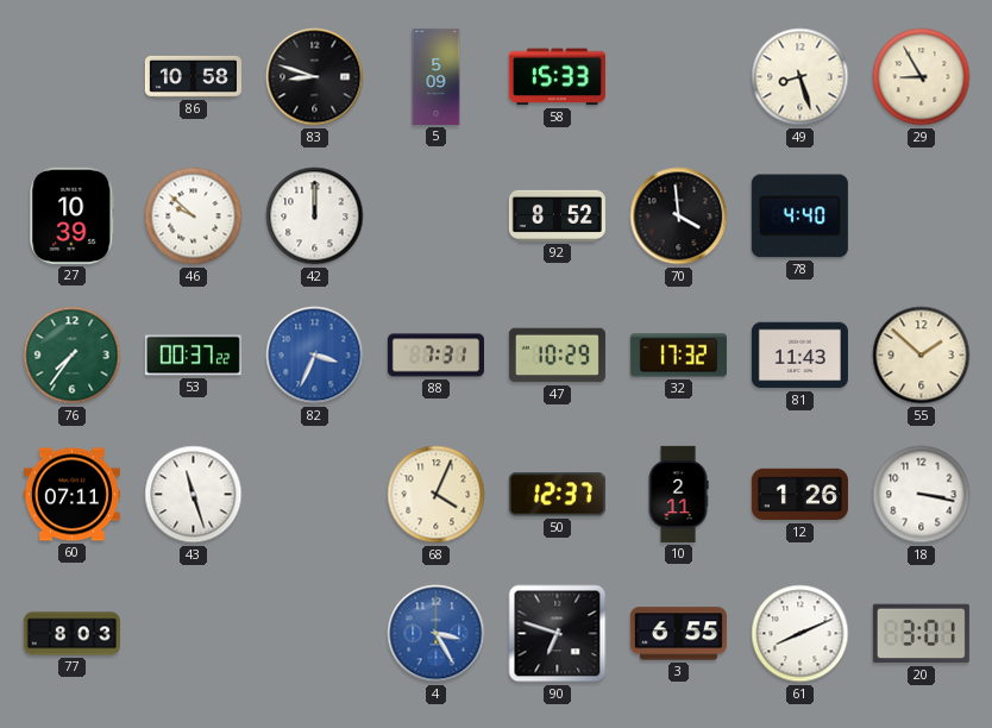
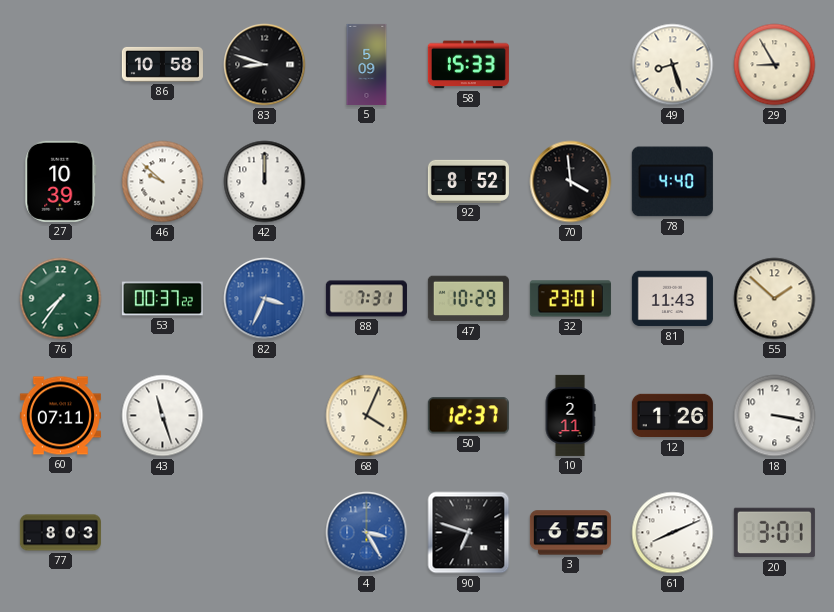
32: 17:32 -> 23:01
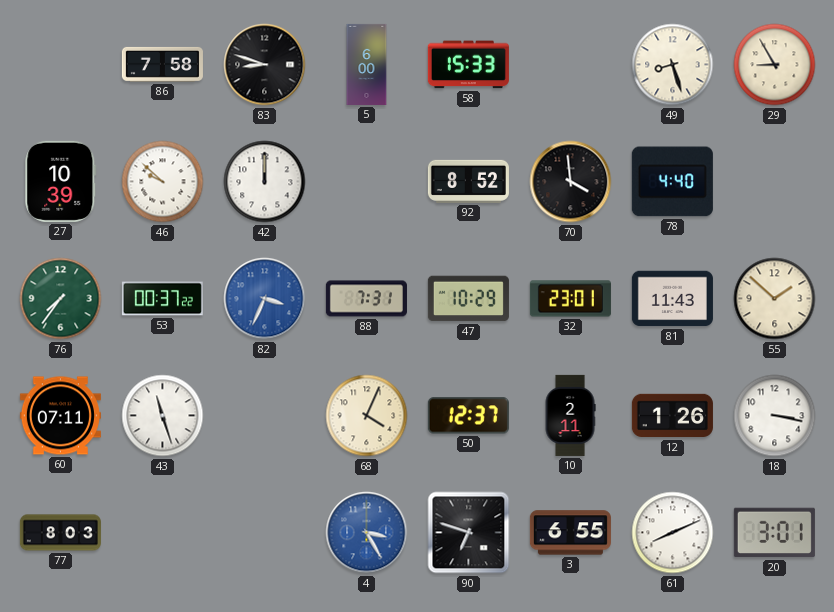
86: 10:58 -> 7:58
5: 5:09 -> 6:00
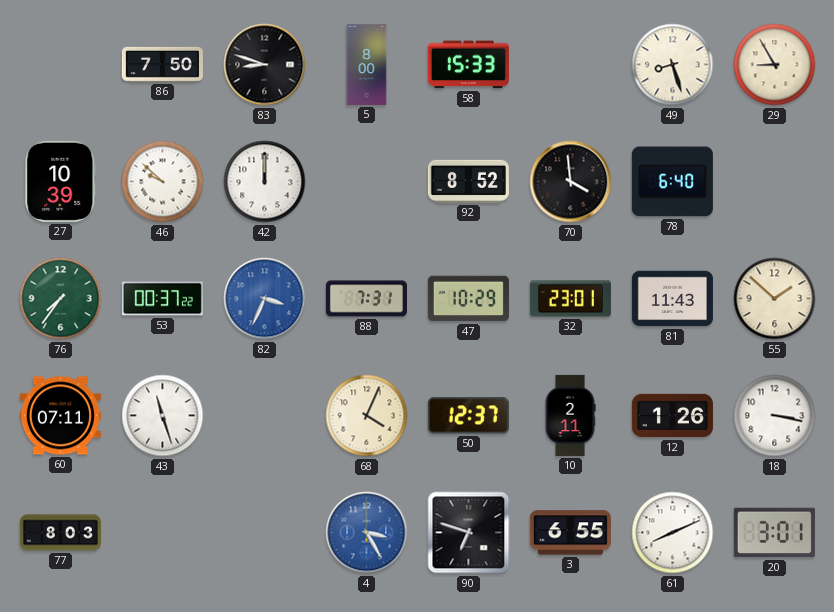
86: 7:58 -> 7:50
5: 6:00 -> 8:00
78: 4:40 -> 6:40
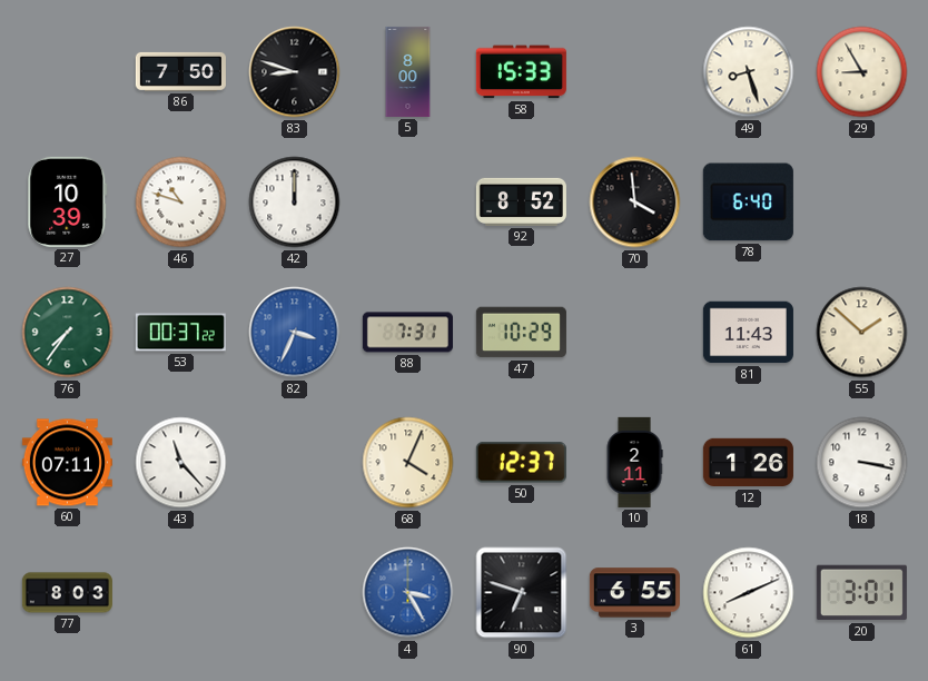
46: 9:52 -> 10:48
32: 23:01 -> none
43: 11:27 -> 11:23
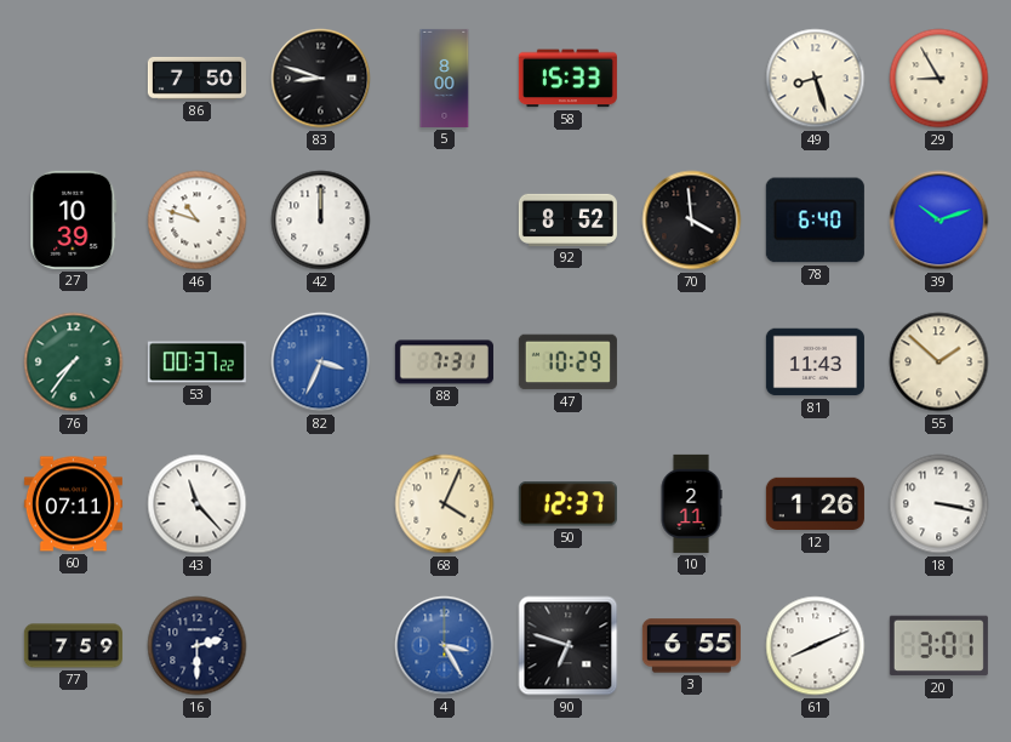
39: none -> 10:12
77: 8:03 -> 7:59
16: none -> 2:30
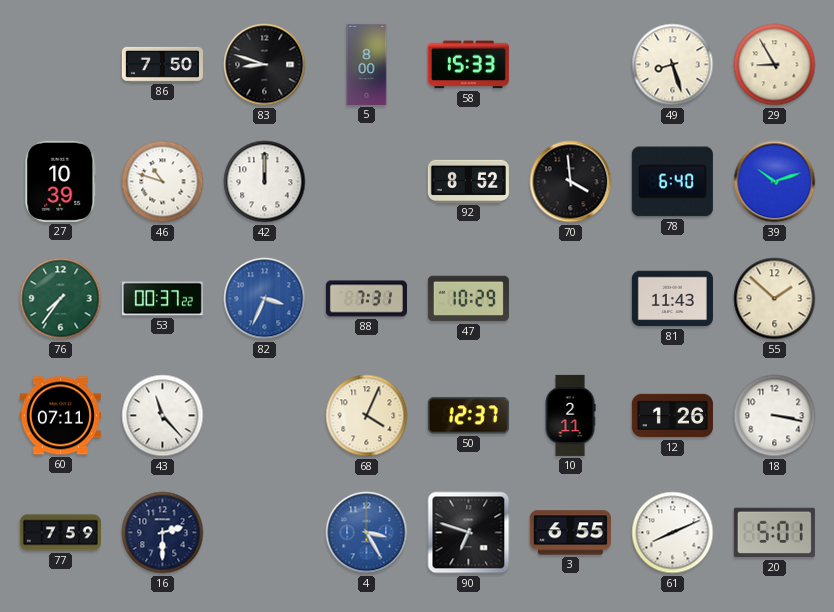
20: 3:01 -> 5:01
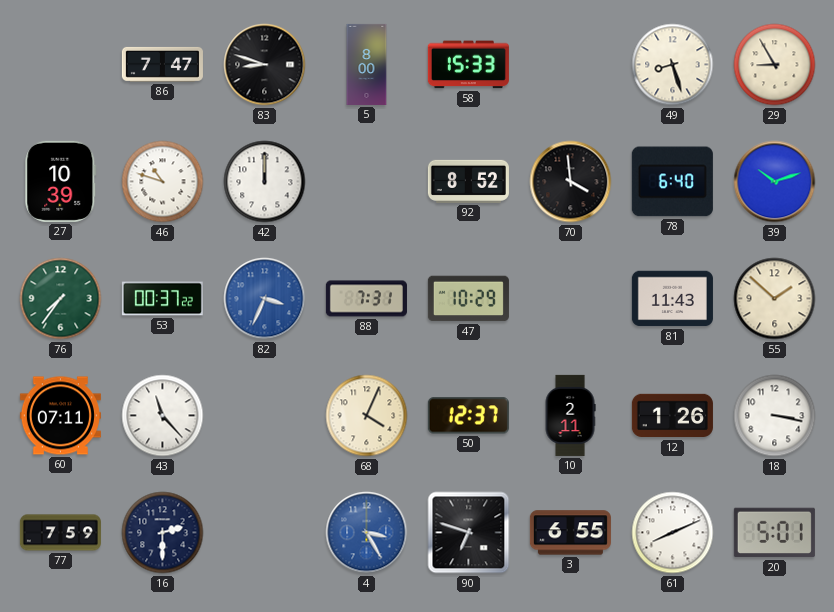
86: 7:50 -> 7:47
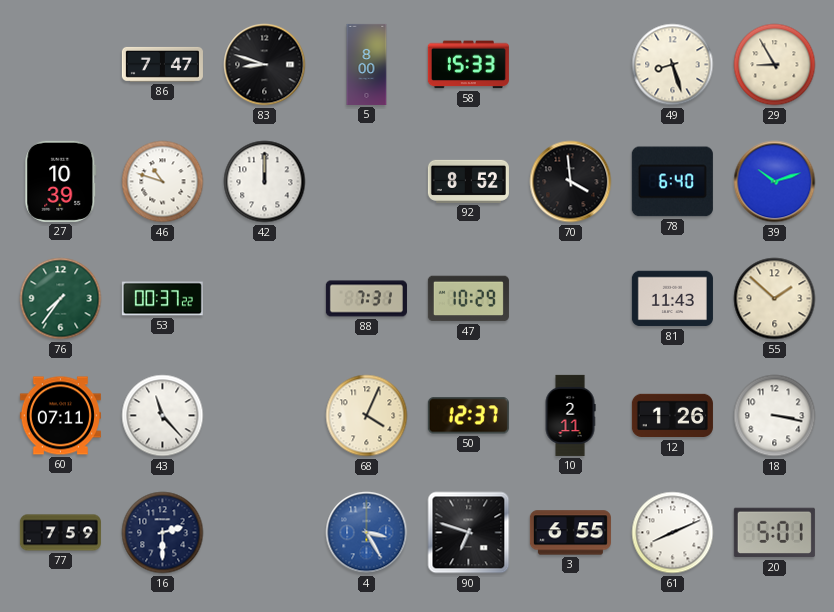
82: 3:34 -> none
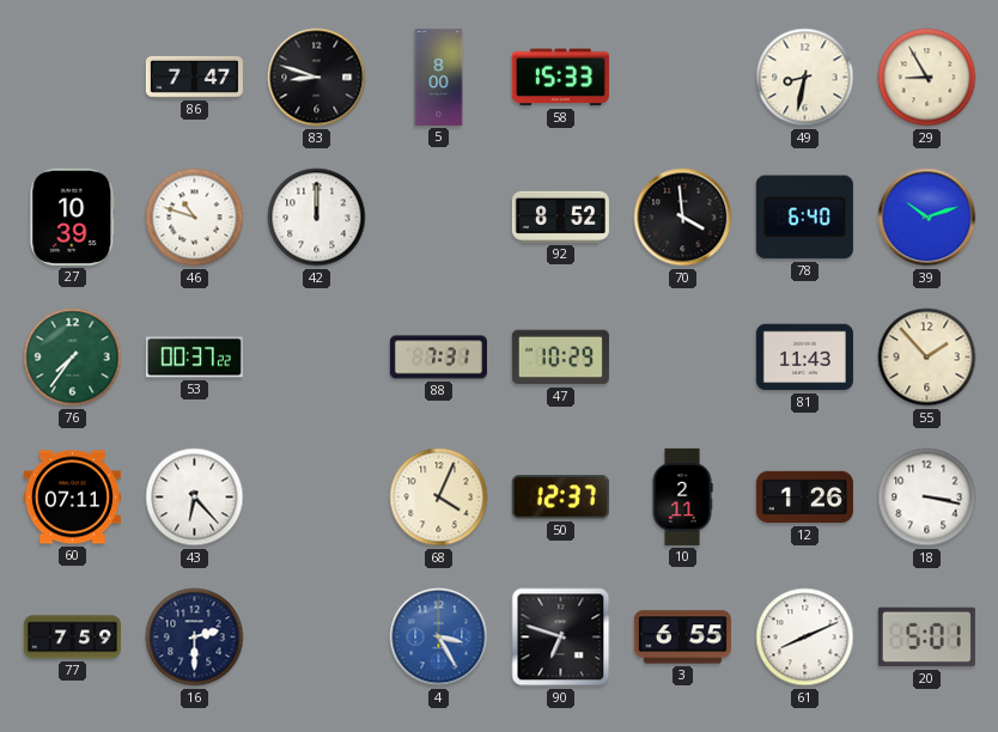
49: 8:27 -> 8:32
55: 1:52 -> 1:53
43: 11:23 -> 6:23
